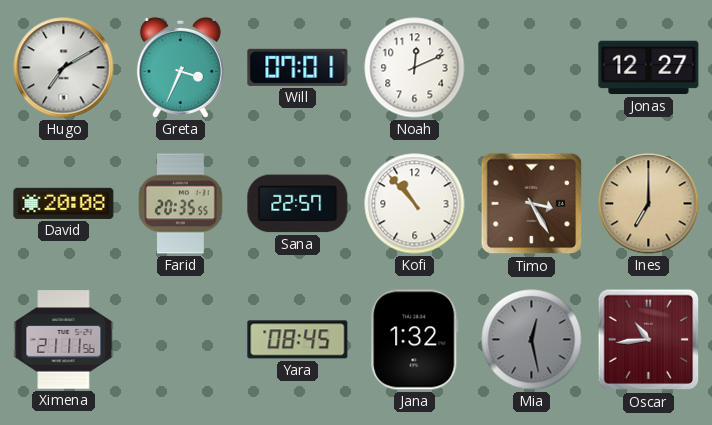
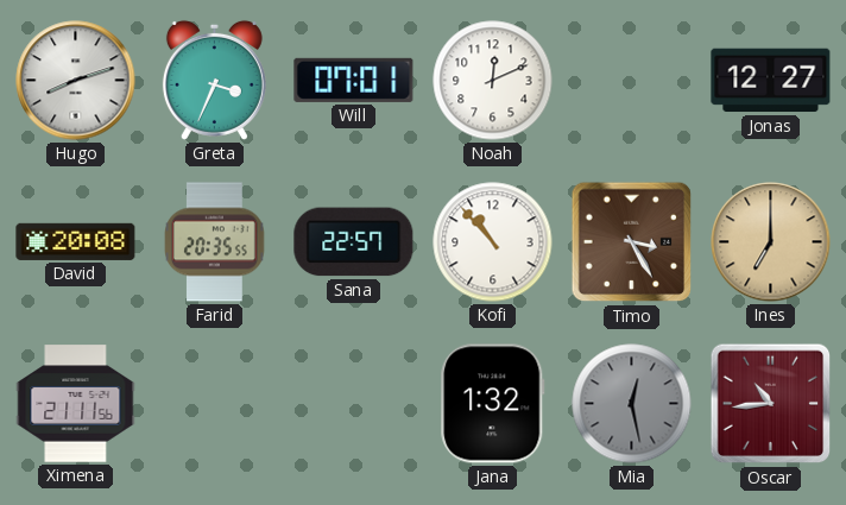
Hugo: 7:10 -> 8:12
Yara: 08:45 -> none
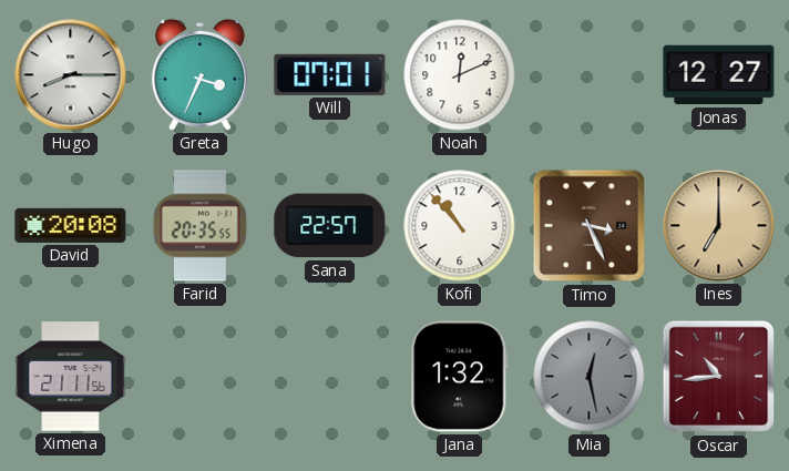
Hugo: 8:12 -> 8:15
Timo: 3:25 -> 3:26
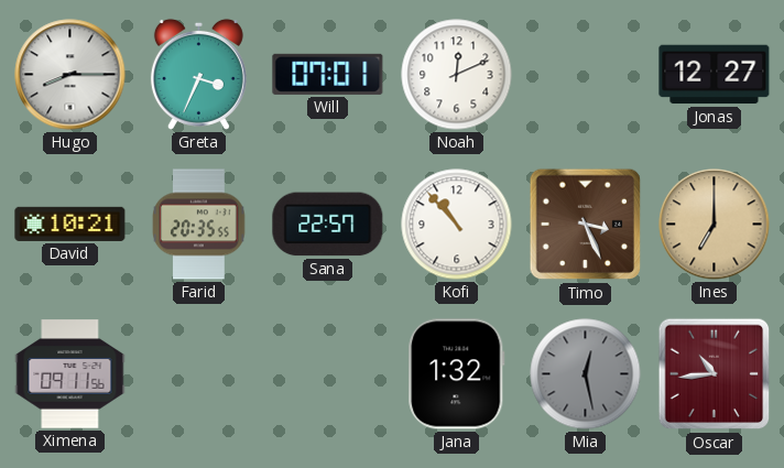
David: 20:08 -> 10:21
Ximena: 21:11 -> 09:11
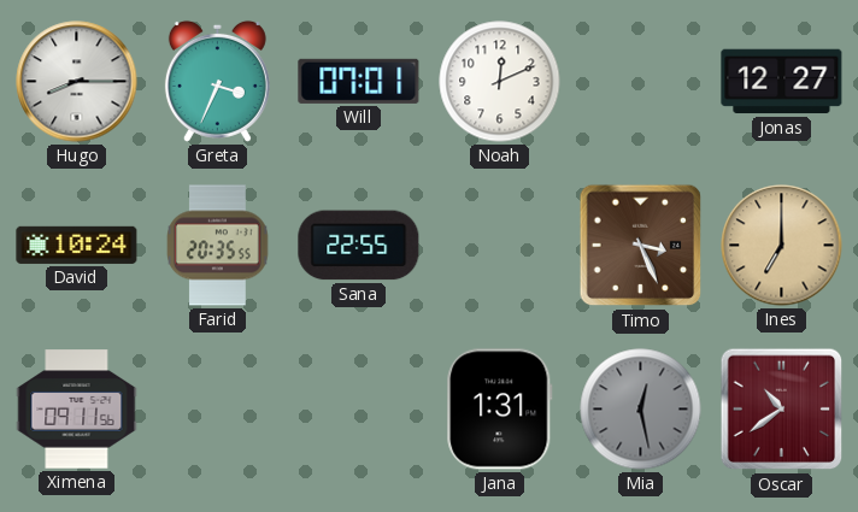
David: 10:21 -> 10:24
Sana: 22:57 -> 22:55
Kofi: 10:53 -> none
Jana: 1:32 -> 1:31
Oscar: 10:44 -> 10:39
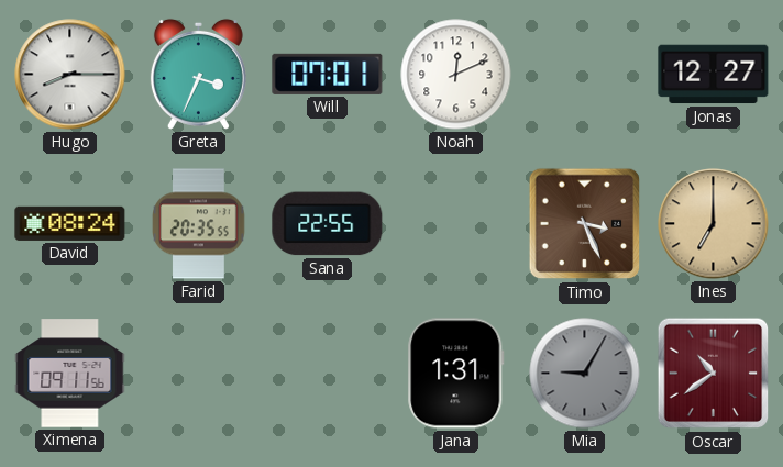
David: 10:24 -> 08:24
Mia: 12:28 -> 9:05
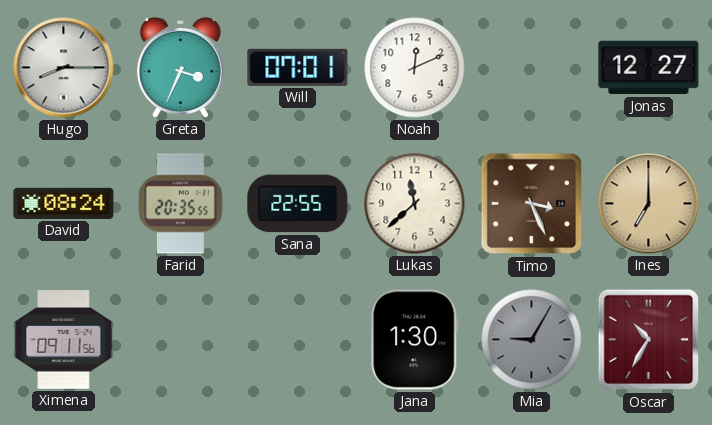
Lukas: none -> 11:38
Jana: 1:31 -> 1:30
Oscar: 10:39 -> 10:35
